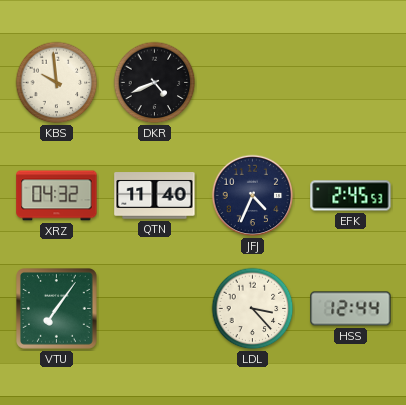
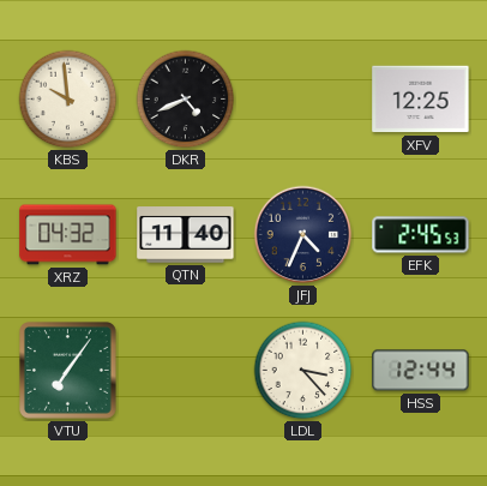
XFV: none -> 12:25
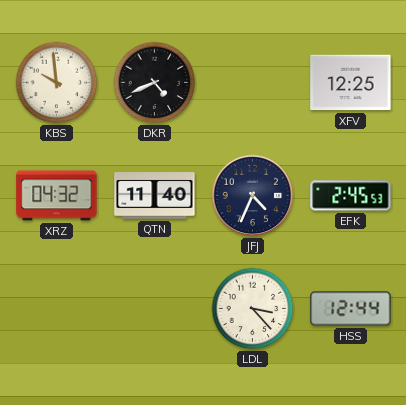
VTU: 7:06 -> none
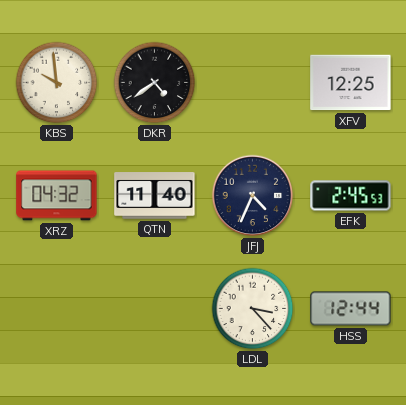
DKR: 4:41 -> 4:39
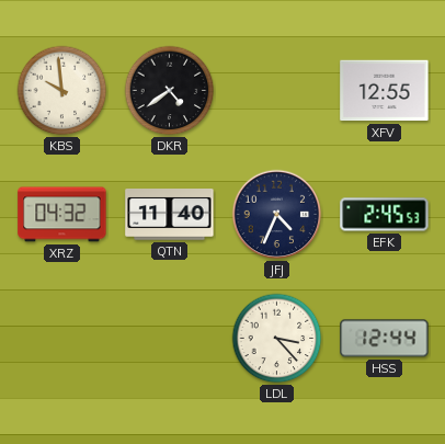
XFV: 12:25 -> 12:55
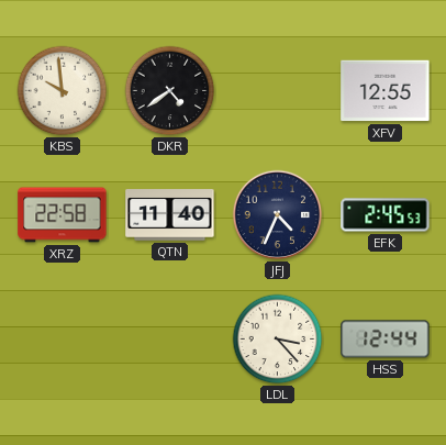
XRZ: 04:32 -> 22:58
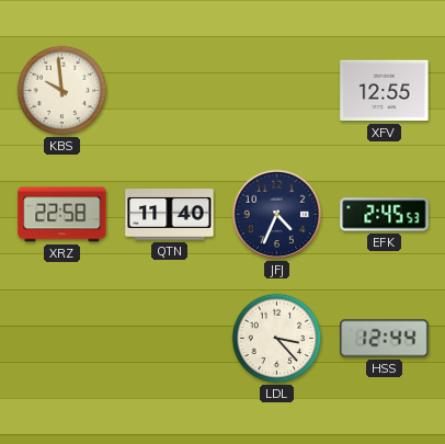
DKR: 4:39 -> none
